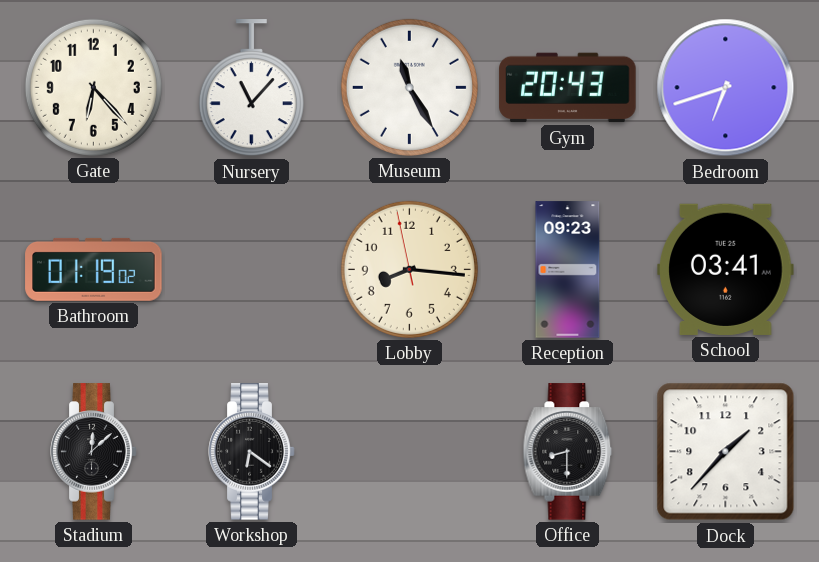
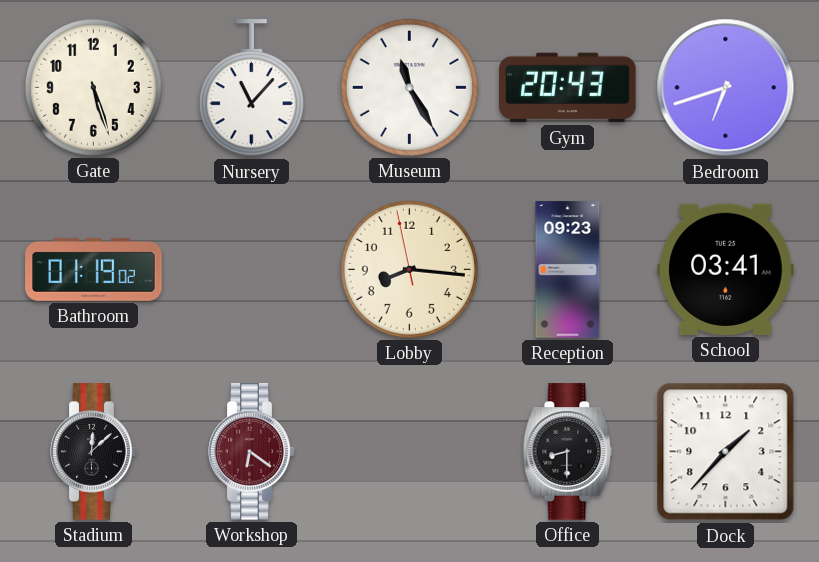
Gate: 6:23 -> 5:27
Workshop dial: black -> burgundy
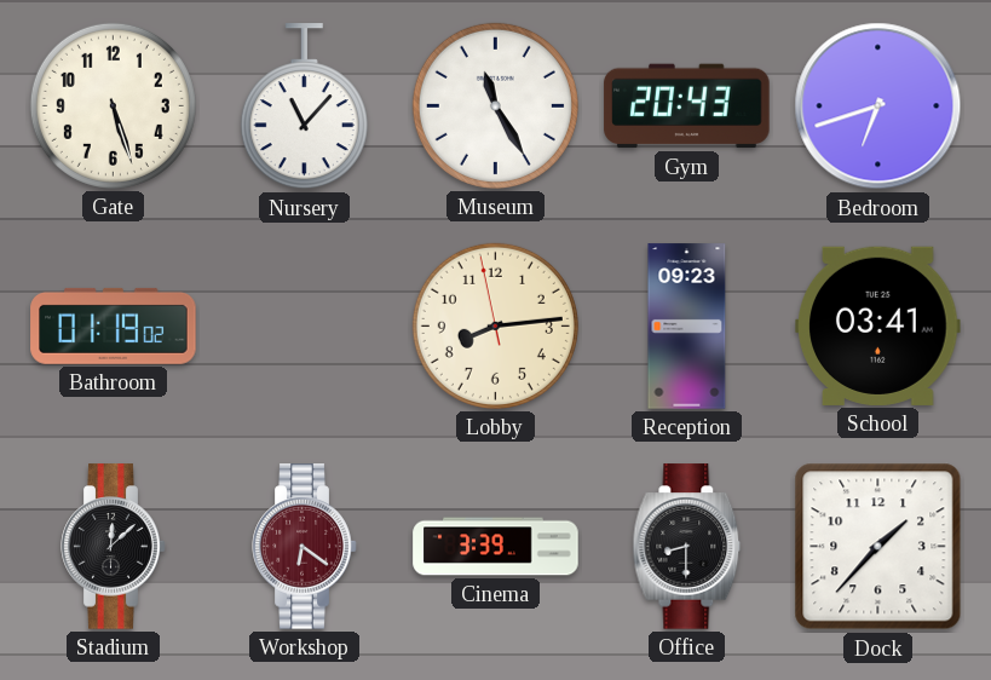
Lobby: 8:15 -> 8:13
Cinema: none -> 3:39
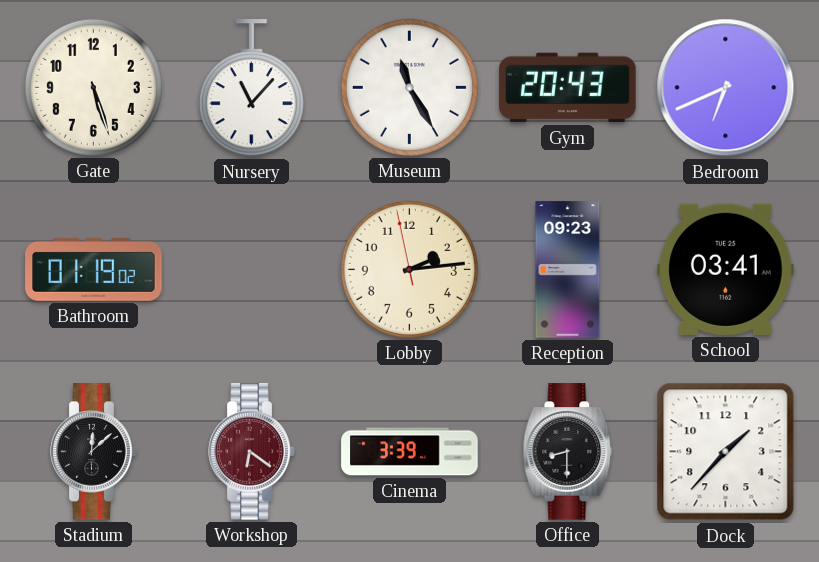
Bedroom: 6:42 -> 6:41
Lobby: 8:13 -> 2:13
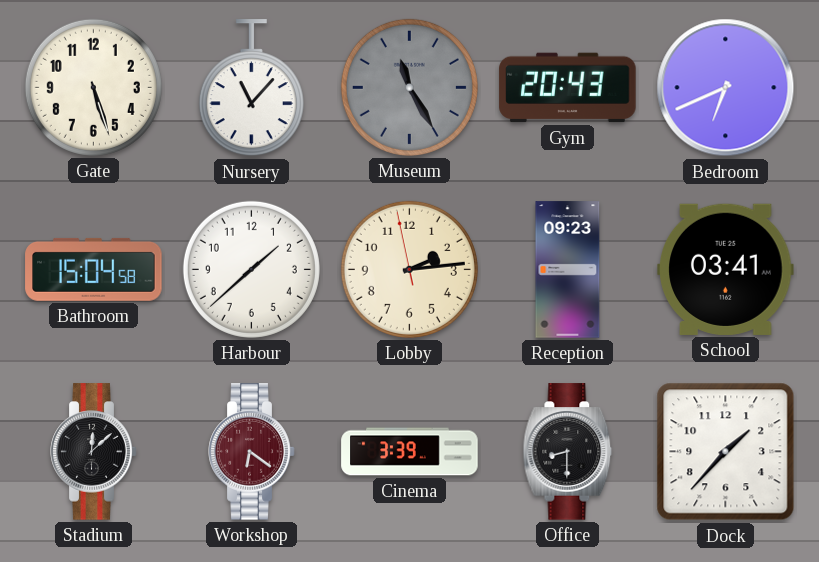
Museum dial: white -> grey
Bathroom: 01:19 -> 15:04
Harbour: none -> 1:38
